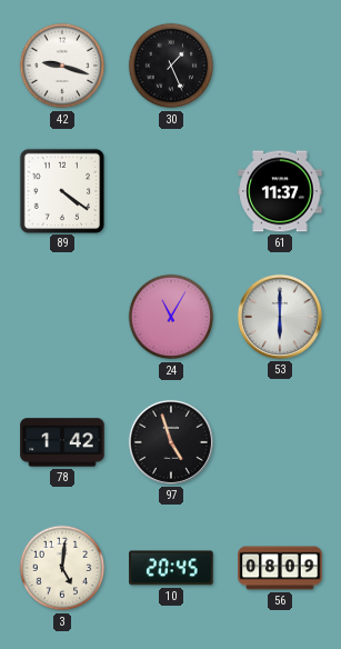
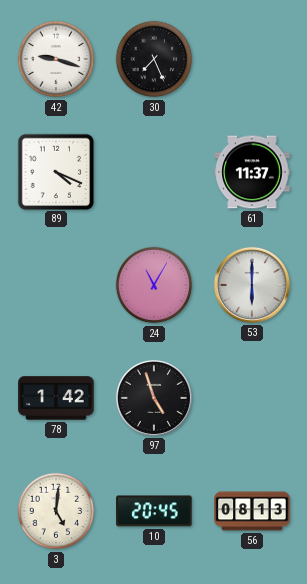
30: 1:26 -> 7:26
89: 4:21 -> 4:19
56: 08:09 -> 08:13
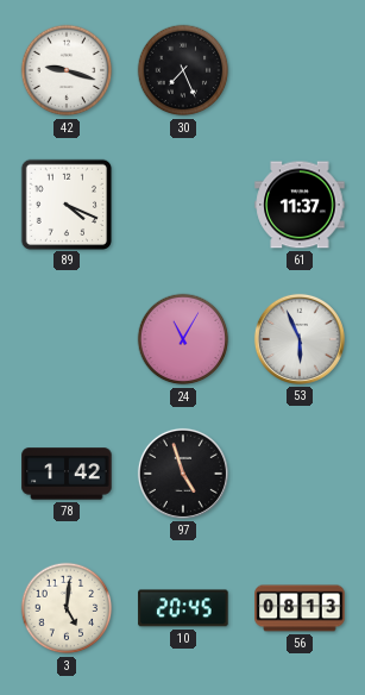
53: 6:00 -> 5:56
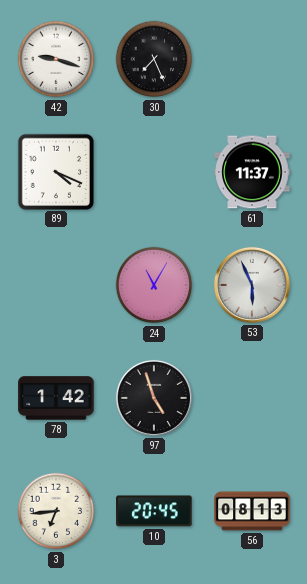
3: 5:01 -> 6:44
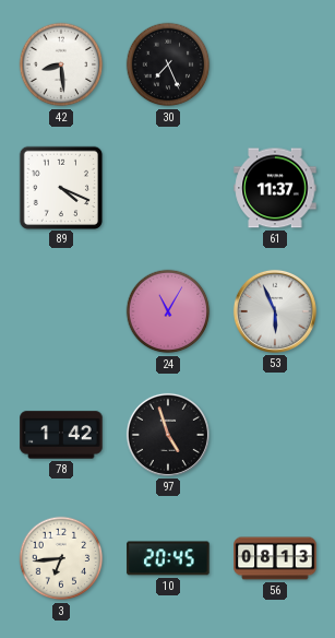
42: 9:18 -> 8:29
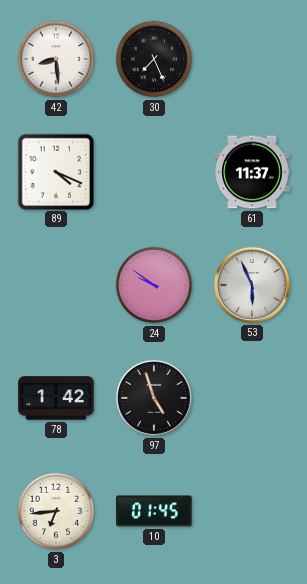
24: 11:05 -> 9:51
10: 20:45 -> 01:45
56: 08:13 -> none
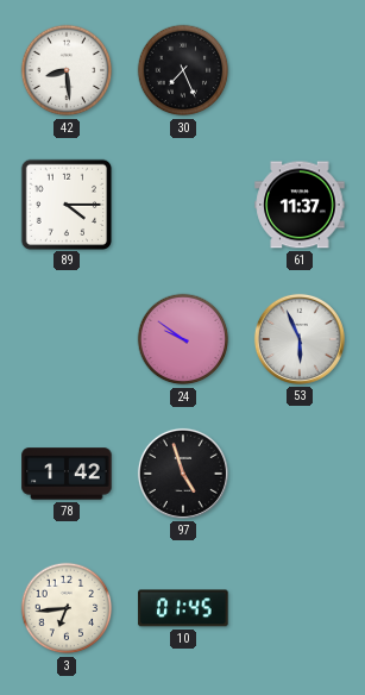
89: 4:19 -> 4:15
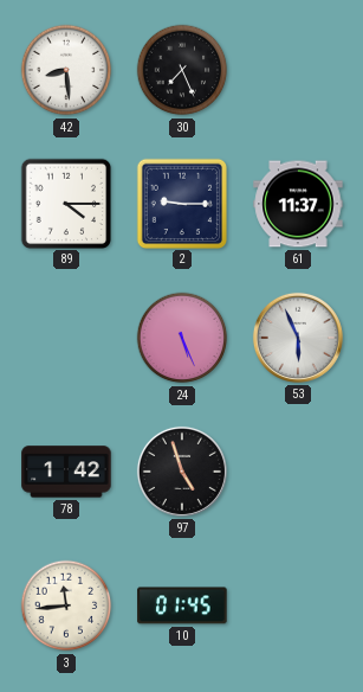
2: none -> 9:15
24: 9:51 -> 5:26
3: 6:44 -> 11:44
